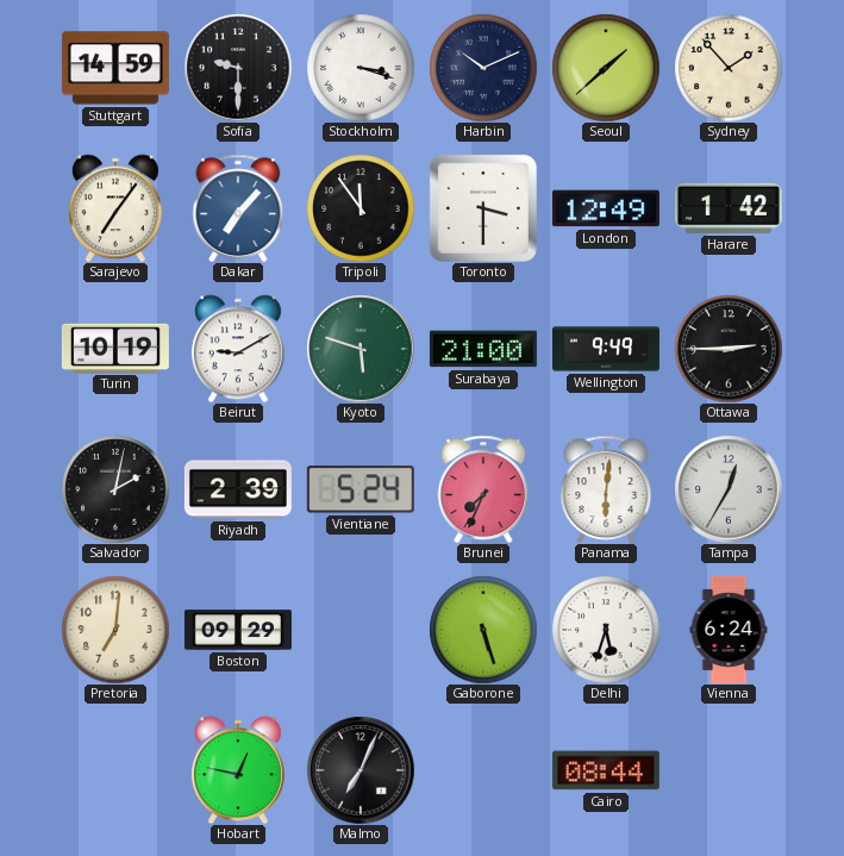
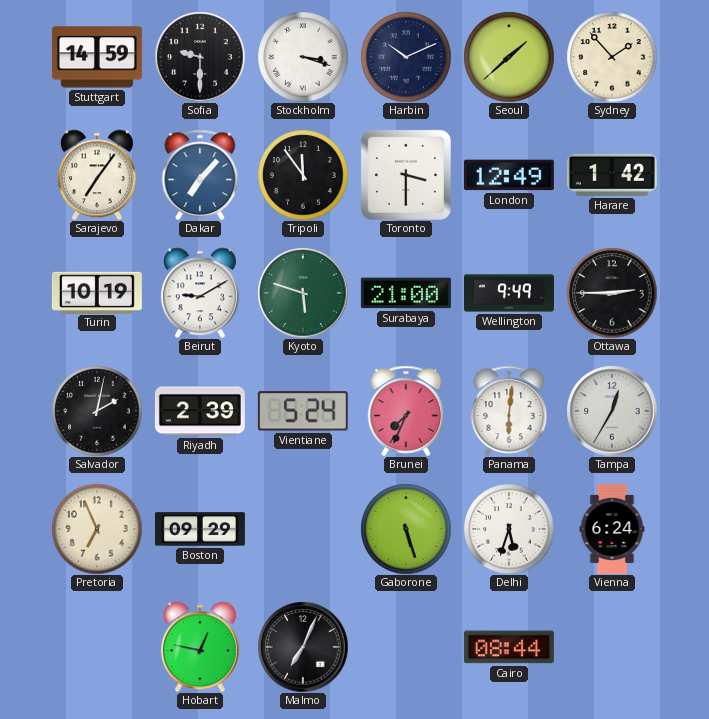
Pretoria: 7:01 -> 6:56
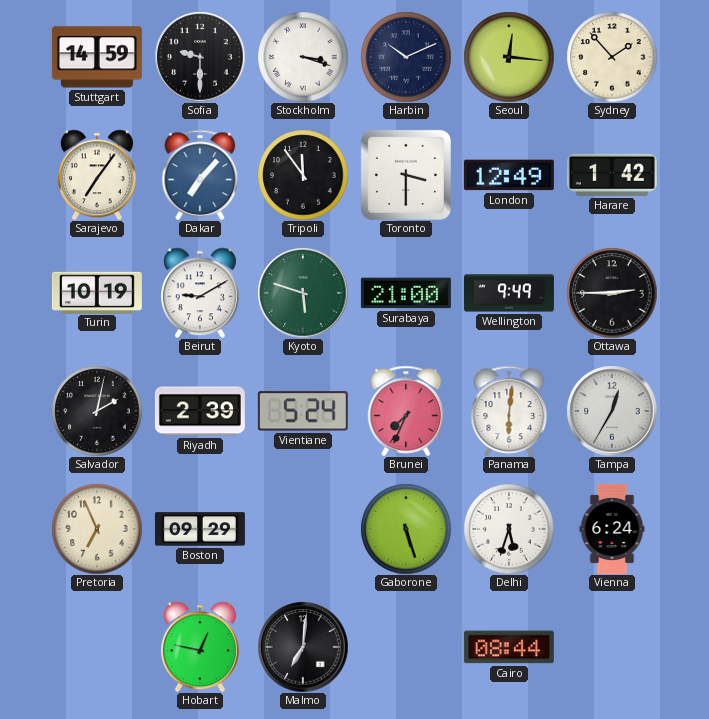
Seoul: 1:38 -> 12:16
Malmo: 7:04 -> 7:01
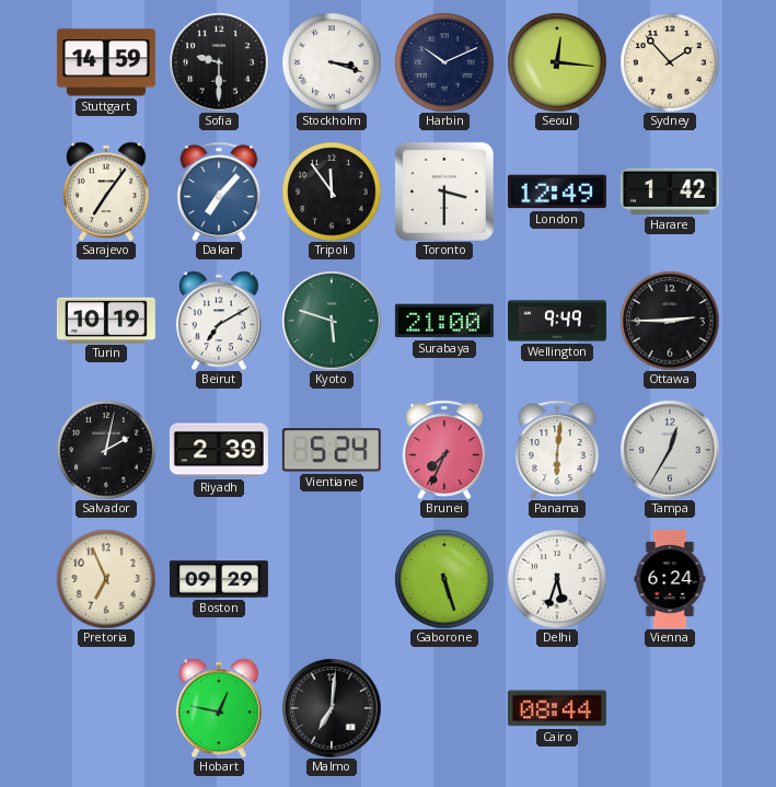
Beirut: 9:10 -> 7:10
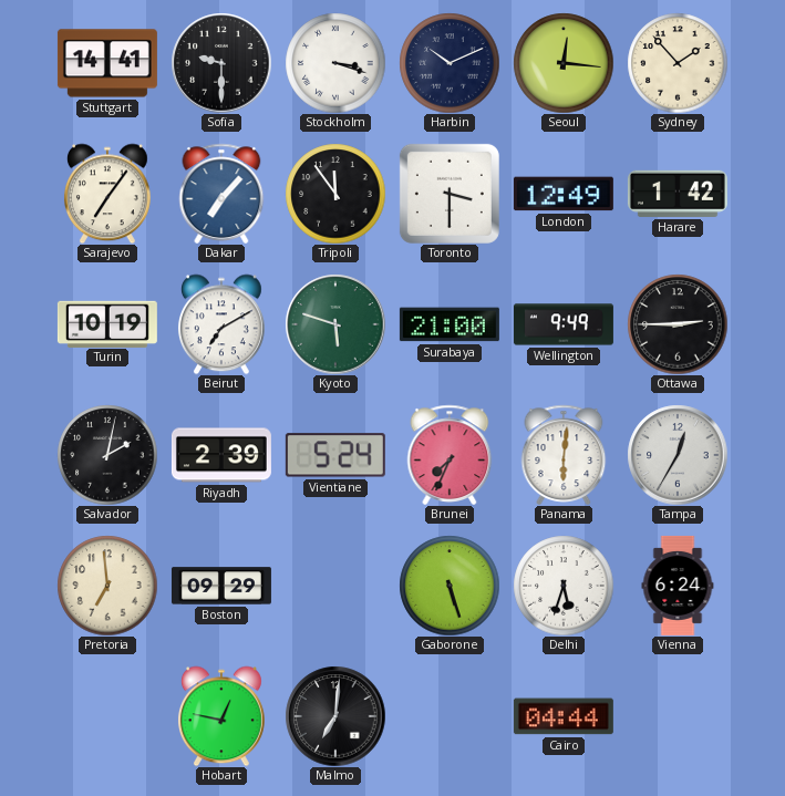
Stuttgart: 14:59 -> 14:41
Pretoria: 6:56 -> 6:59
Cairo: 08:44 -> 04:44
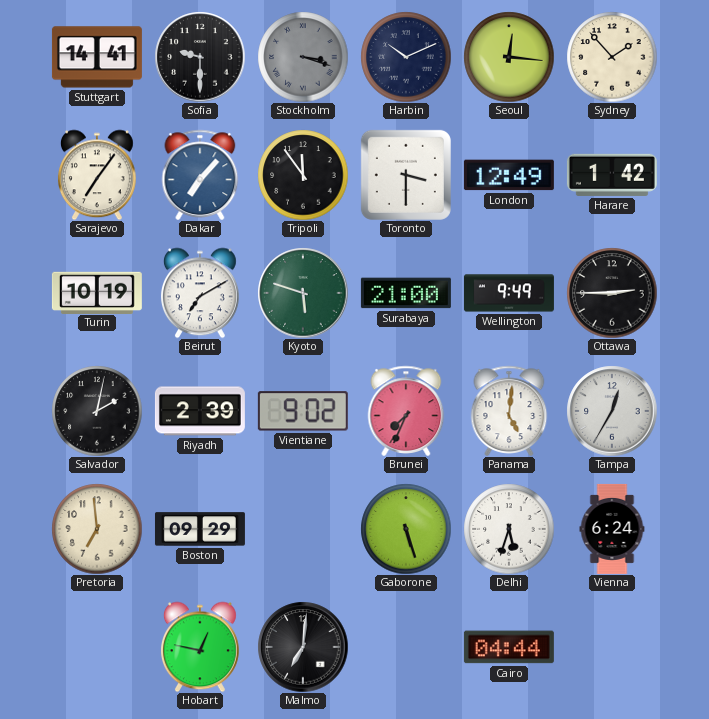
Stockholm dial: white -> grey
Vientiane: 5:24 -> 9:02
Panama: 6:01 -> 5:01
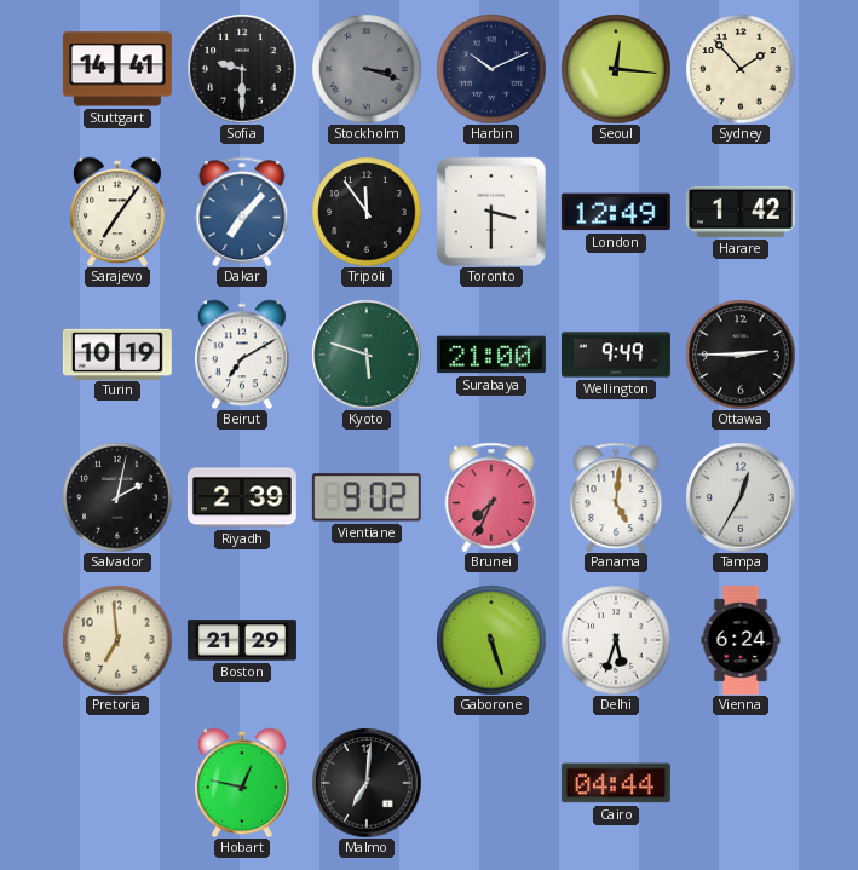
Boston: 09:29 -> 21:29
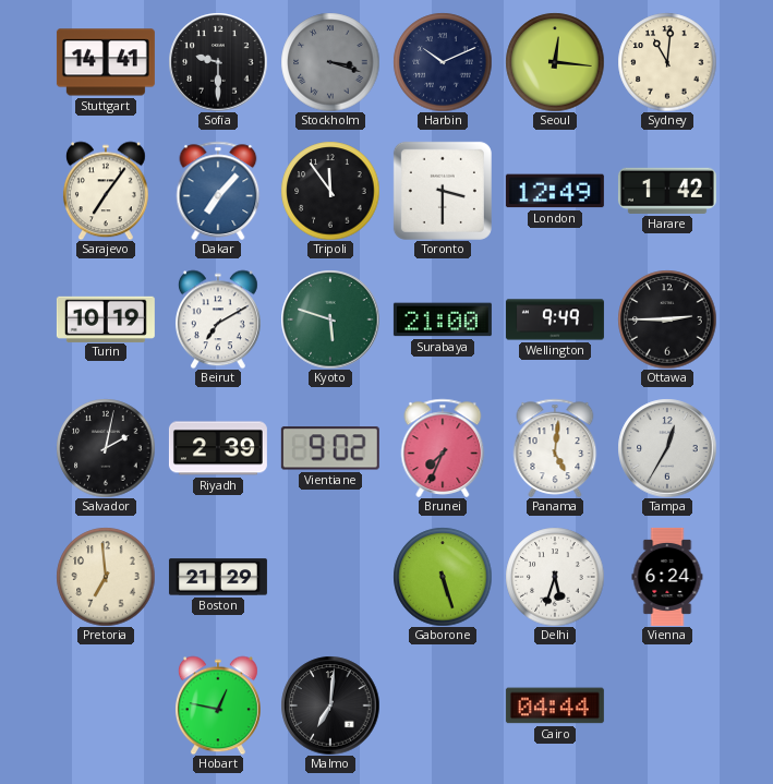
Sydney: 1:53 -> 11:01
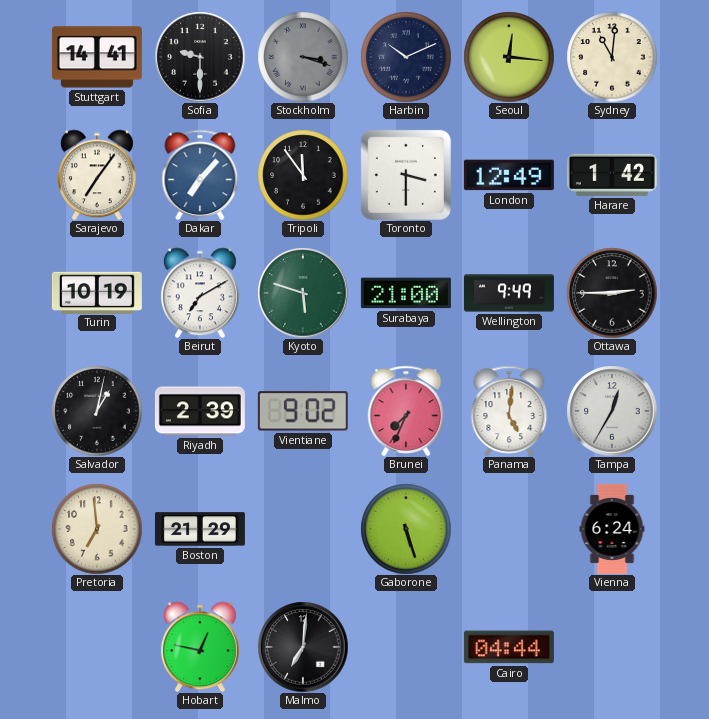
Salvador: 2:02 -> 1:02
Delhi: 5:33 -> none
